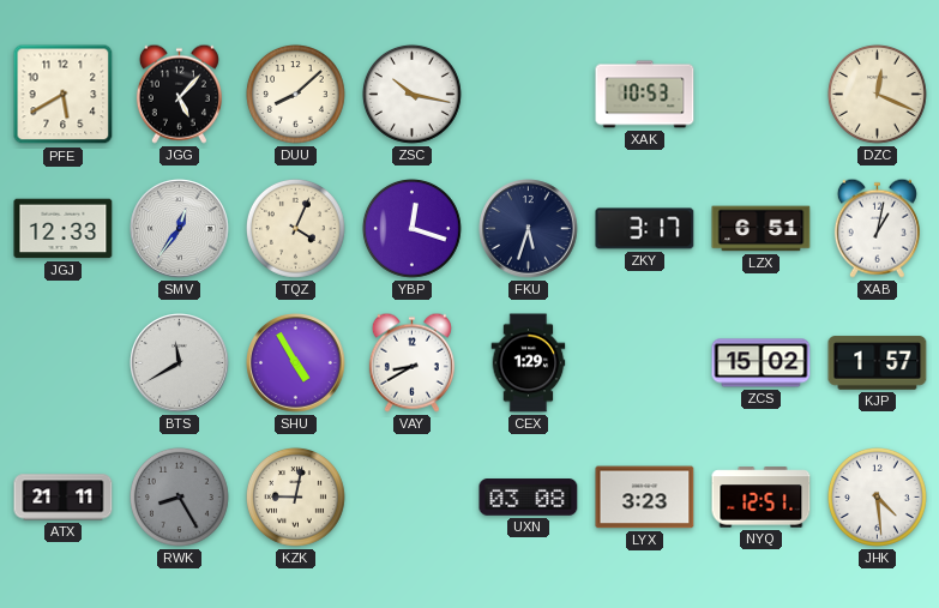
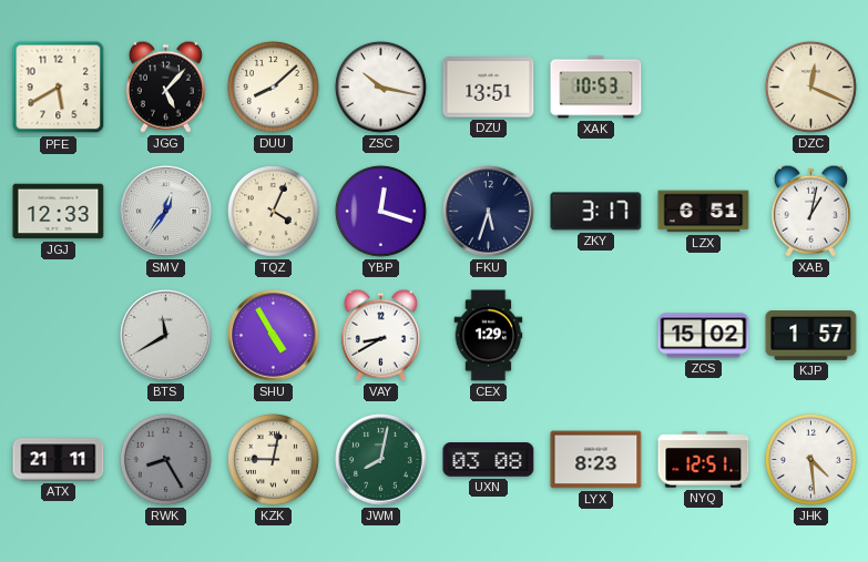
DZU: none -> 13:51
JWM: none -> 8:02
LYX: 3:23 -> 8:23
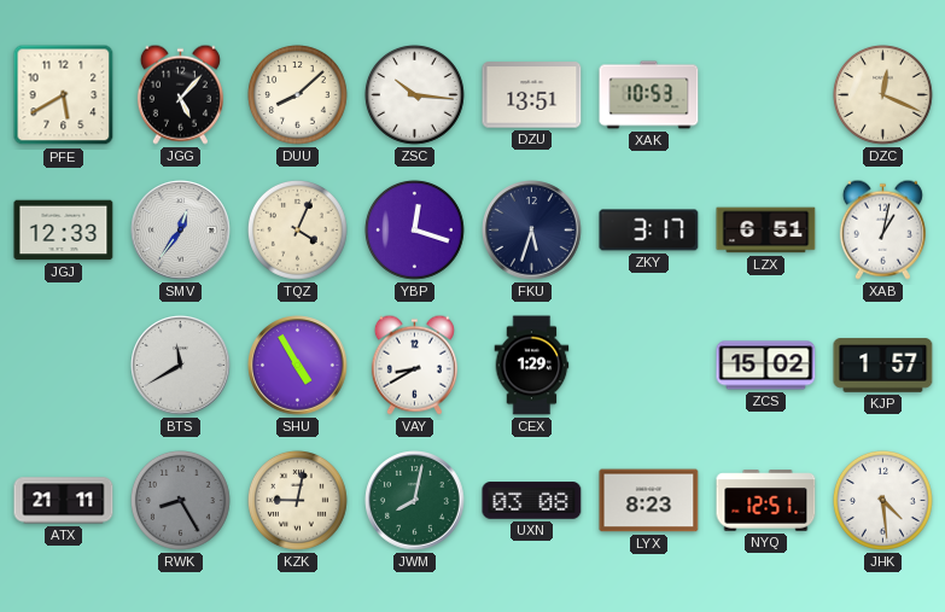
ZSC: 10:17 -> 10:16
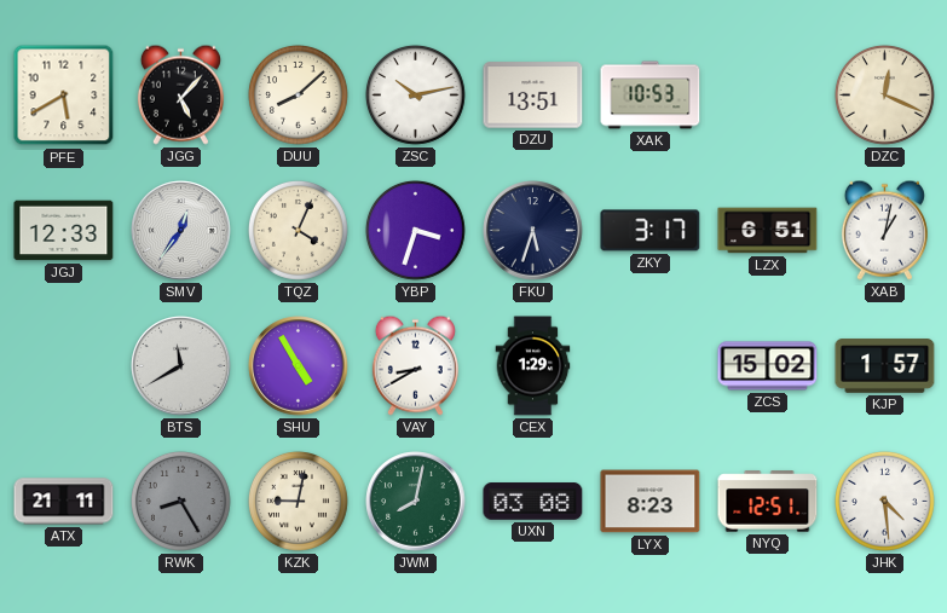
ZSC: 10:16 -> 10:13
YBP: 12:18 -> 3:33
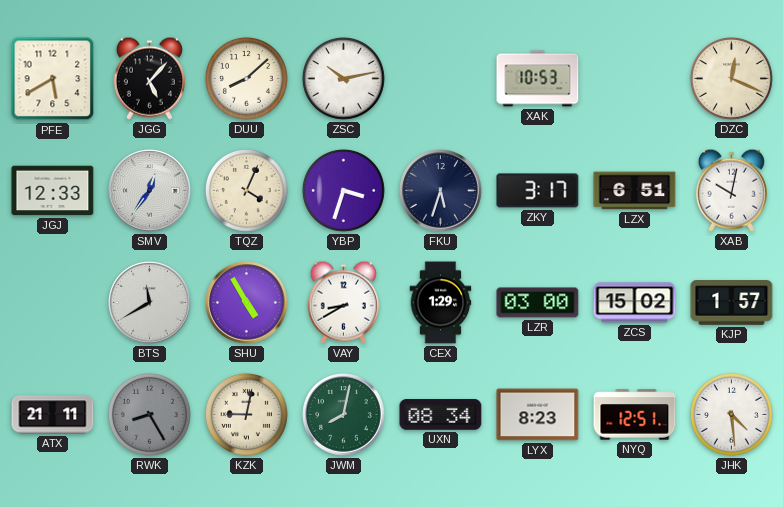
DZU: 13:51 -> none
XAB: 1:02 -> 10:02
LZR: none -> 03:00
UXN: 03:08 -> 08:34
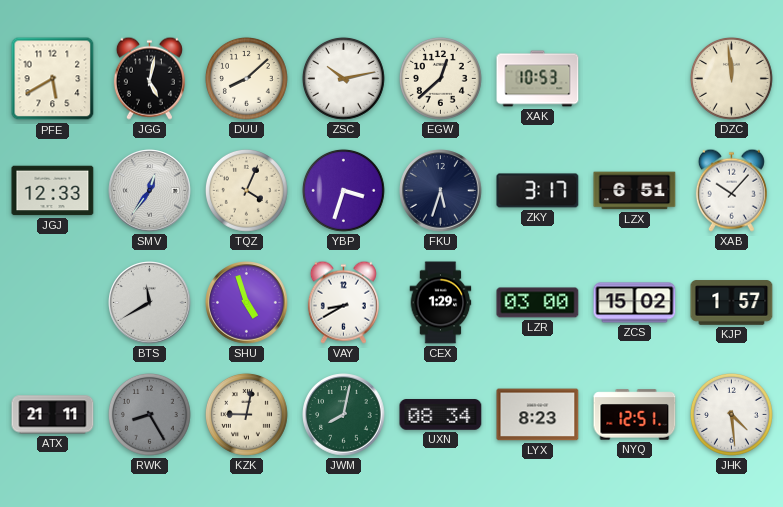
JGG: 5:07 -> 5:02
EGW: none -> 12:38
DZC: 12:19 -> 11:59
XAB: 10:02 -> 10:07
SHU: 4:55 -> 4:57
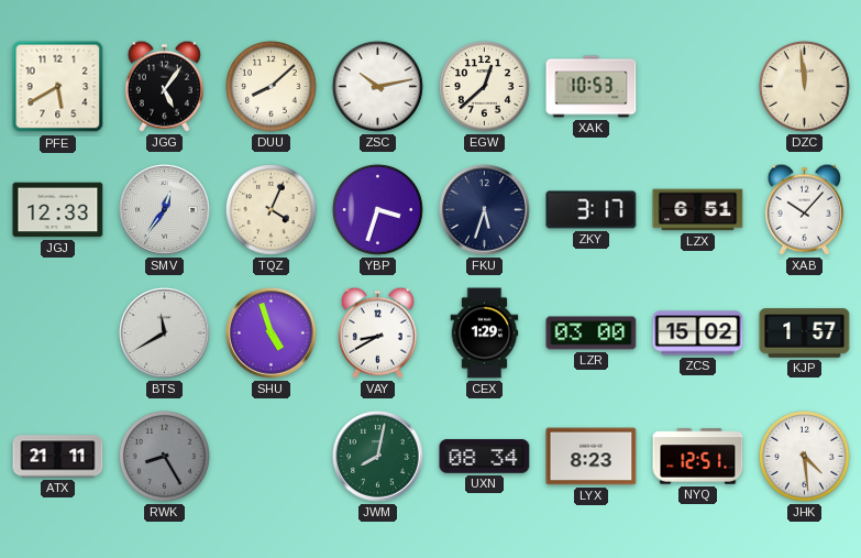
JGG: 5:02 -> 5:06
KZK: 9:02 -> none
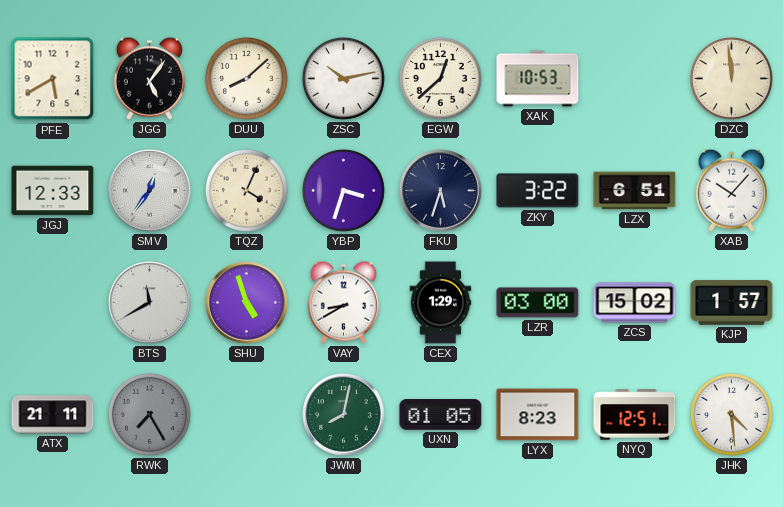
ZKY: 3:17 -> 3:22
RWK: 8:25 -> 7:25
UXN: 08:34 -> 01:05
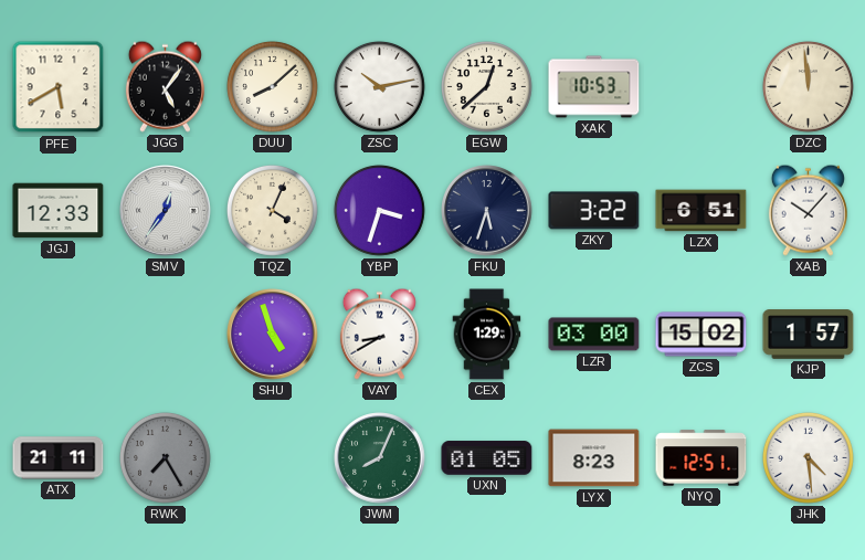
BTS: 11:40 -> none
JWM: 8:02 -> 8:04
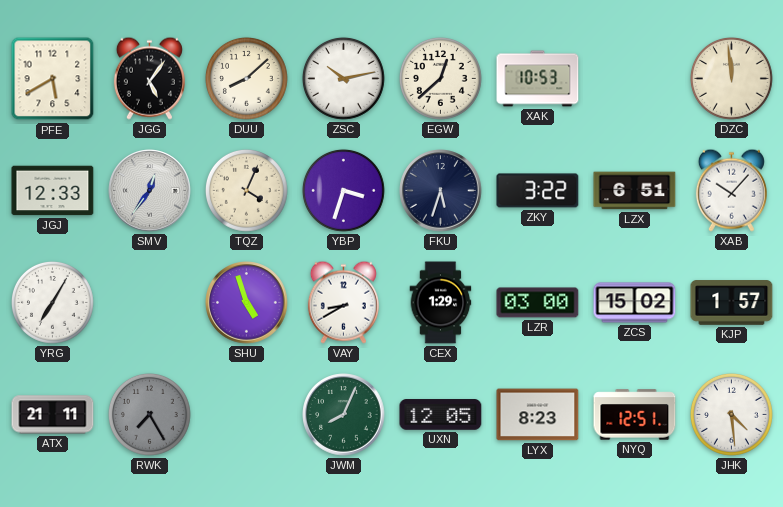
YRG: none -> 7:05
UXN: 01:05 -> 12:05
